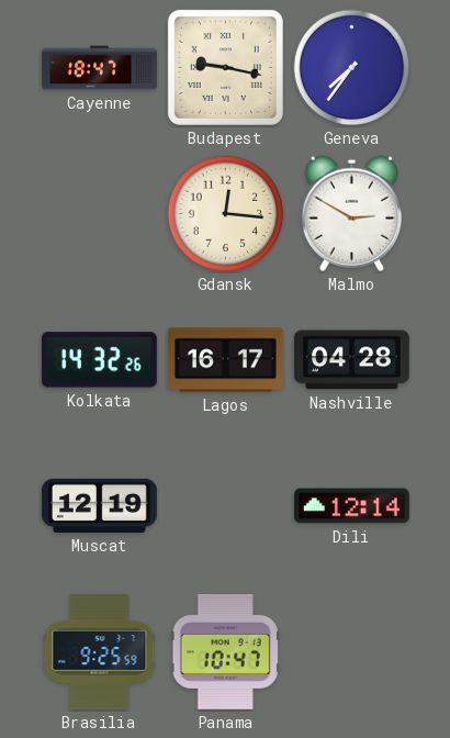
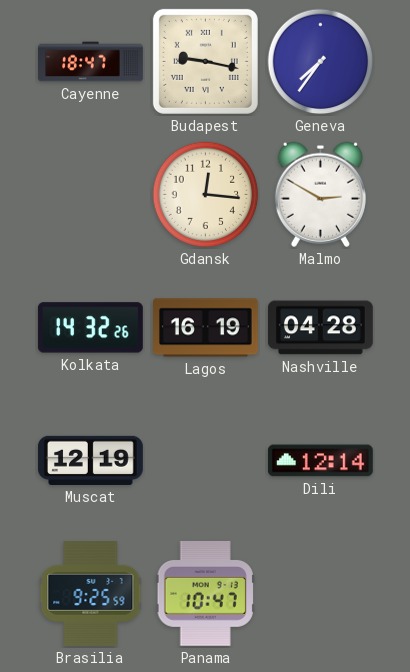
Lagos: 16:17 -> 16:19
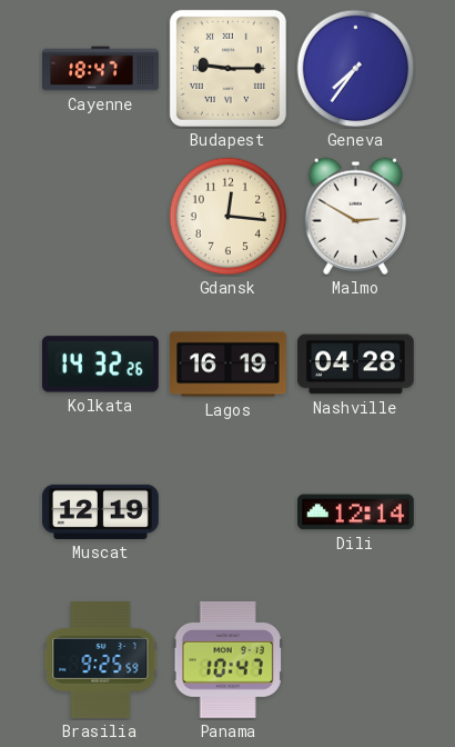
Budapest: 9:17 -> 9:15
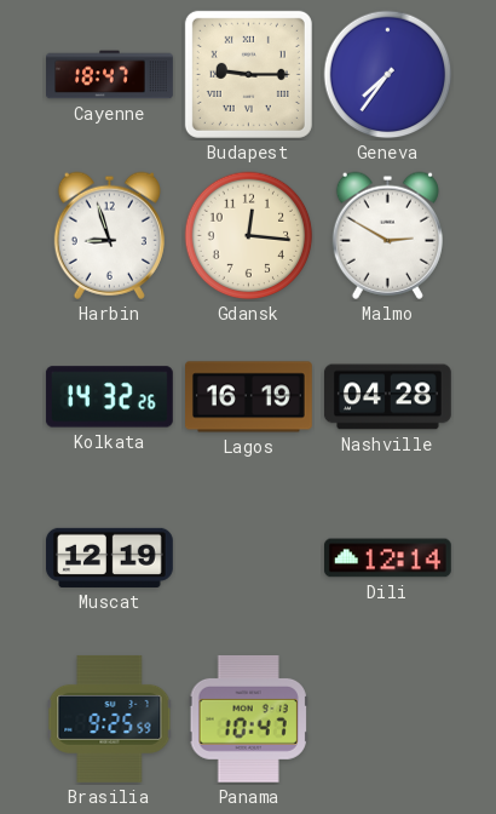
Harbin: none -> 8:57
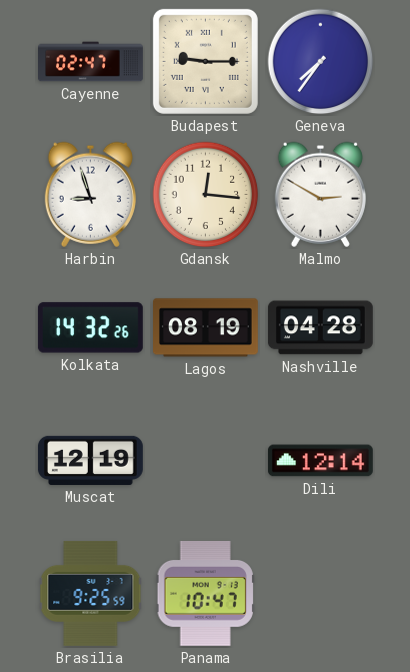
Cayenne: 18:47 -> 02:47
Lagos: 16:19 -> 08:19
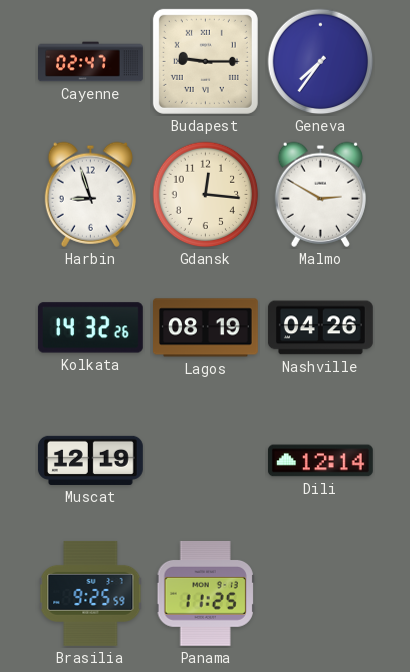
Nashville: 04:28 -> 04:26
Panama: 10:47 -> 11:25
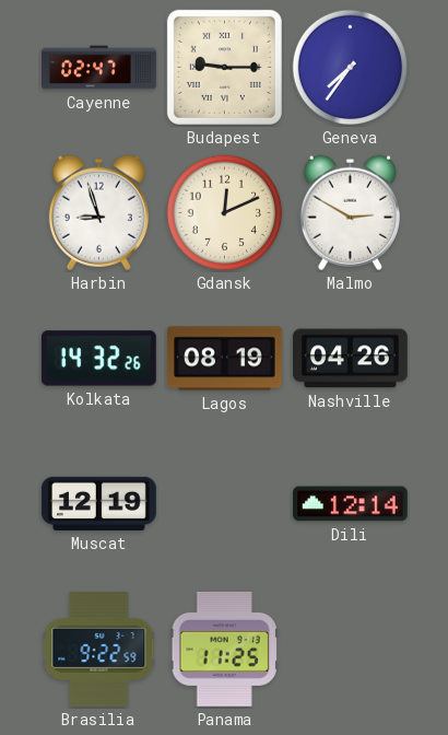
Gdansk: 12:16 -> 12:11
Brasilia: 9:25 -> 9:22
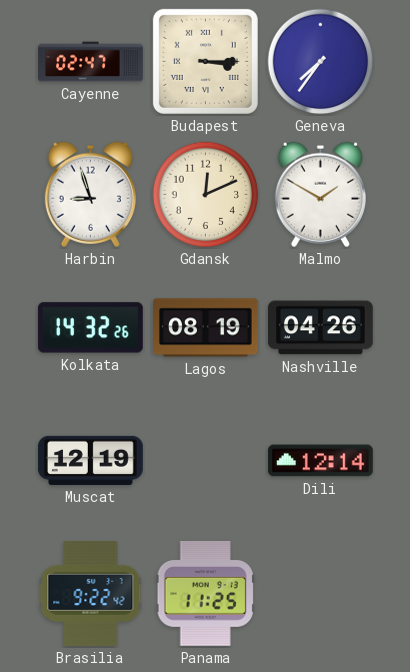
Budapest: 9:15 -> 3:15
Malmo: 2:50 -> 1:50
Brasilia: 9:22:59 -> 9:22:42
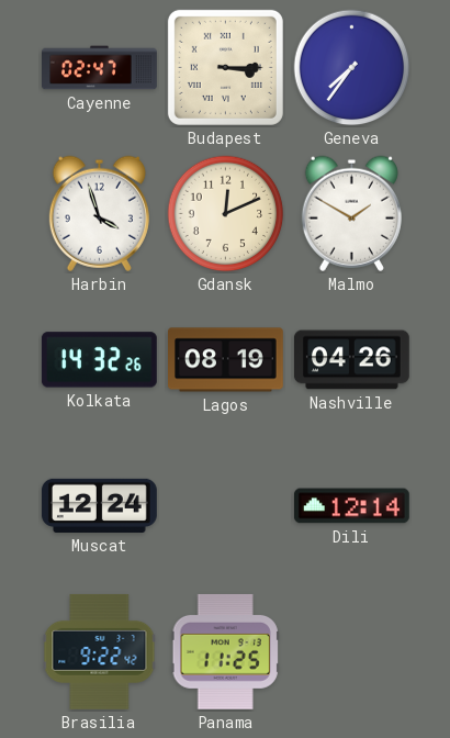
Harbin: 8:57 -> 3:57
Muscat: 12:19 -> 12:24
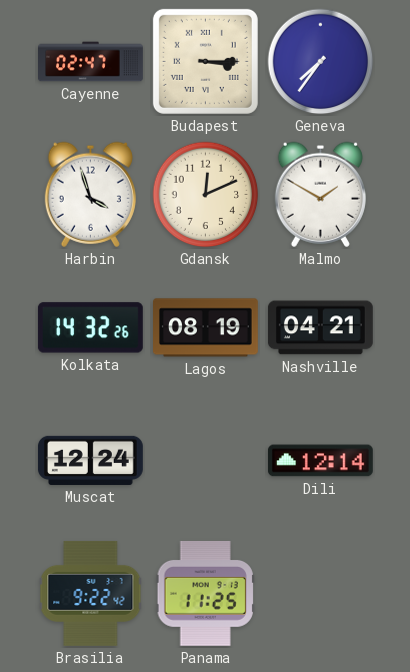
Nashville: 04:26 -> 04:21
